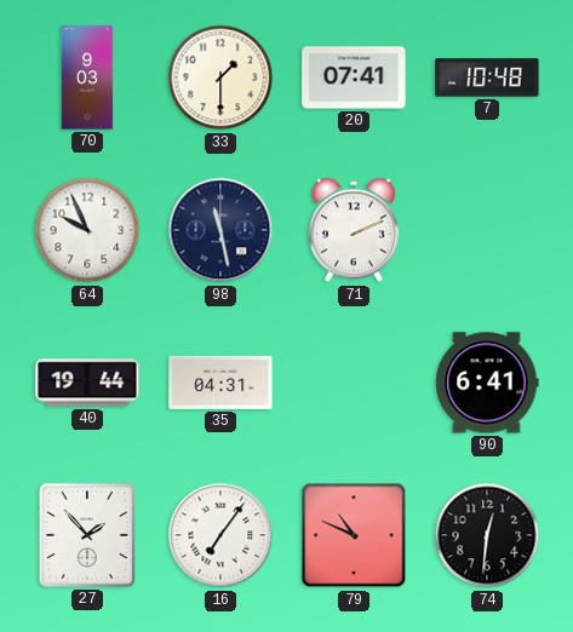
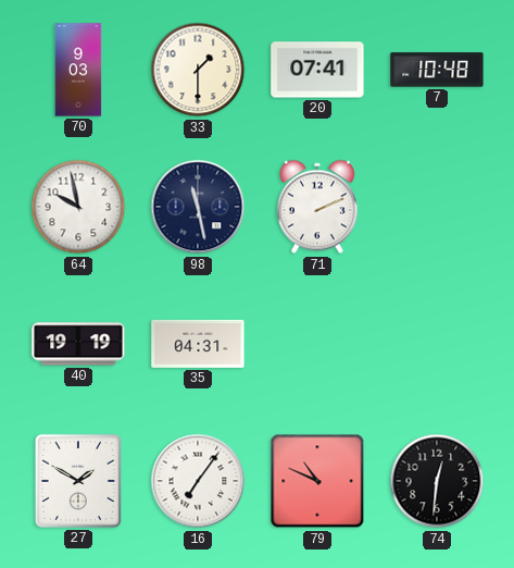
64: 9:56 -> 9:58
40: 19:44 -> 19:19
90: 6:41 -> none
27: 1:53 -> 1:50
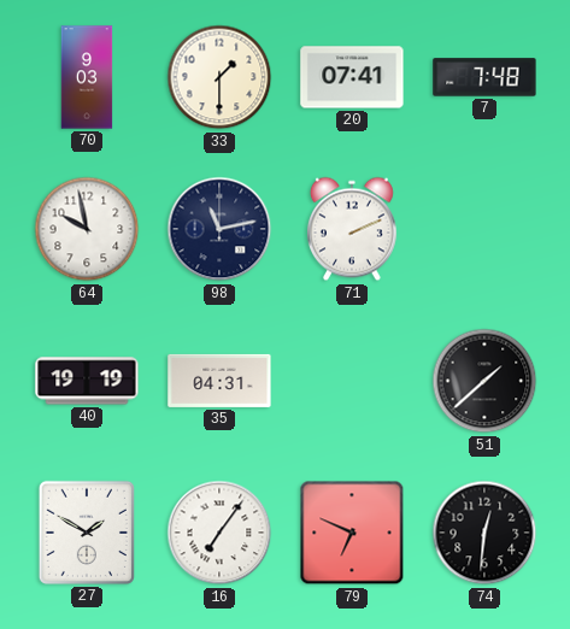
7: 10:48 -> 7:48
98: 11:28 -> 11:13
51: none -> 1:38
79: 10:49 -> 6:49
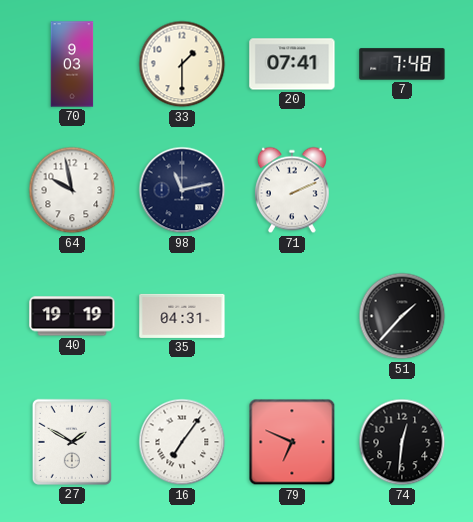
51: 1:38 -> 1:37
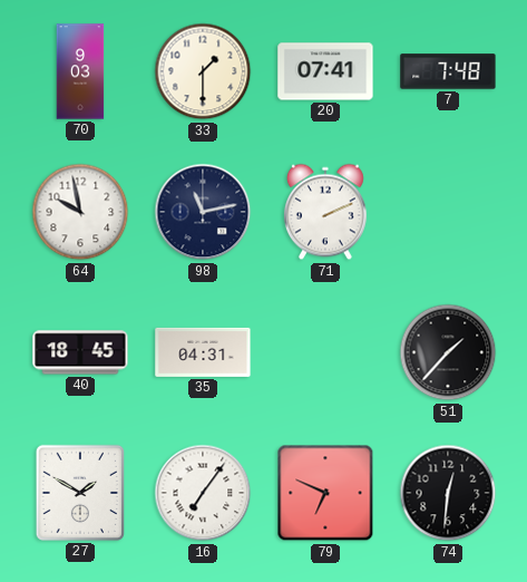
40: 19:19 -> 18:45
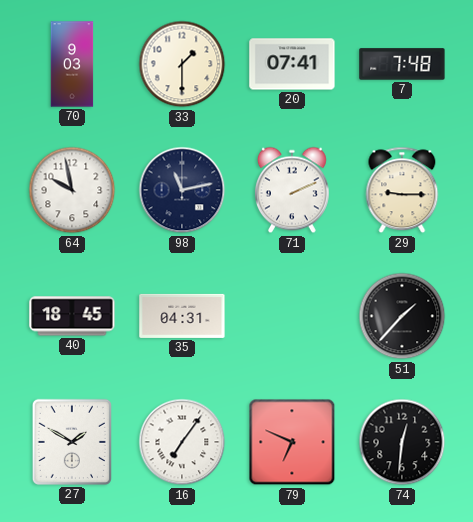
29: none -> 9:15
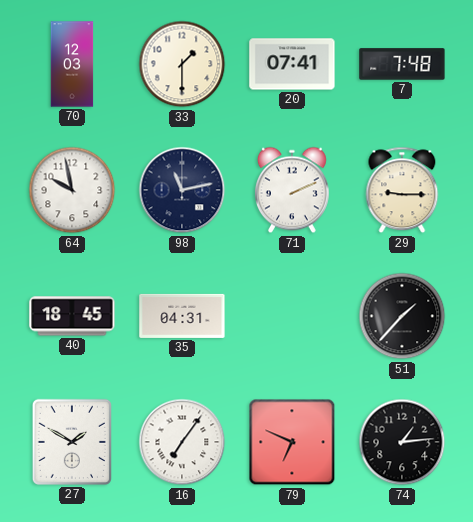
70: 9:03 -> 12:03
74: 12:31 -> 1:14
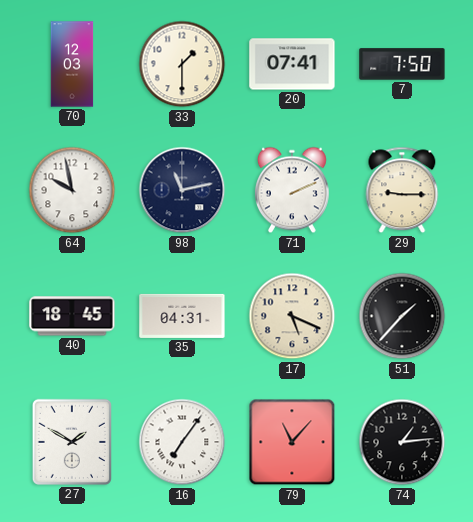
7: 7:48 -> 7:50
17: none -> 5:19
79: 6:49 -> 11:07
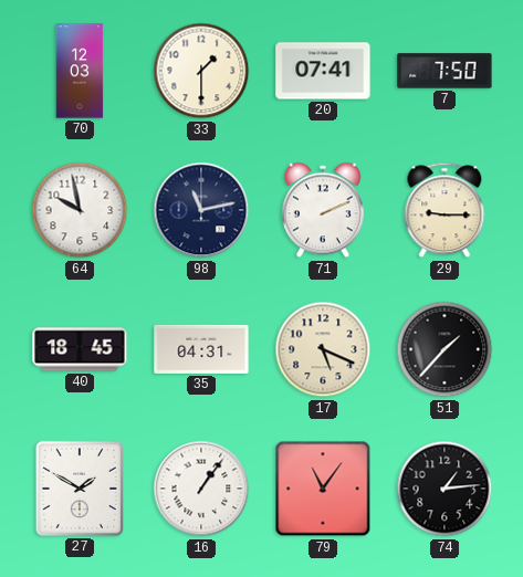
16: 7:06 -> 1:06
79: 11:07 -> 11:06
